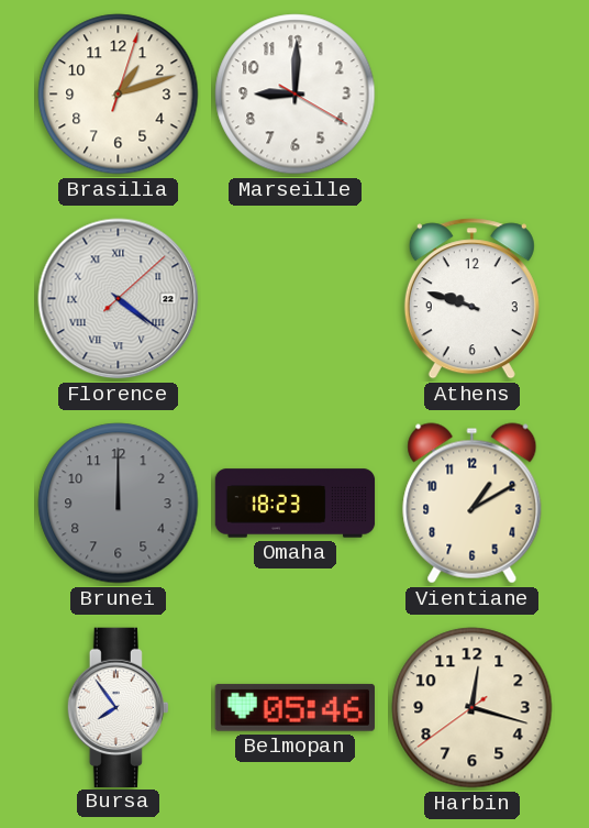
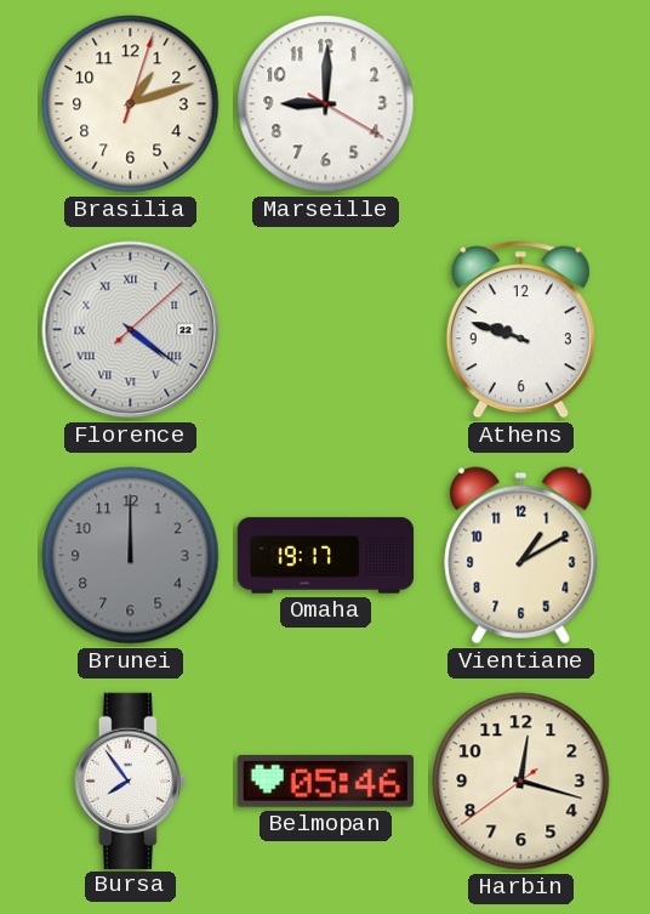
Omaha: 18:23 -> 19:17
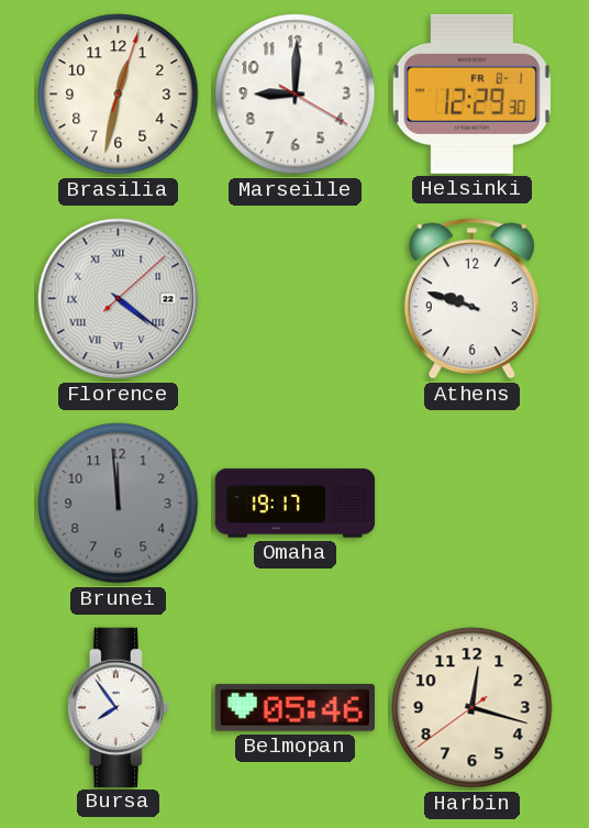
Brasilia: 1:12 -> 12:32
Helsinki: none -> 12:29
Brunei: 12:00 -> 11:59
Vientiane: 1:10 -> none
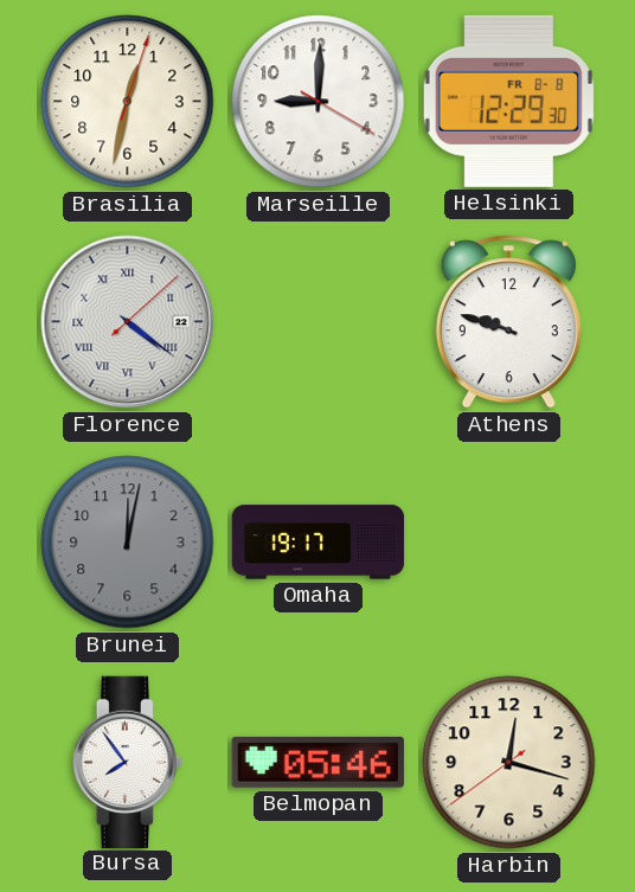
Helsinki date: FR 8-1 -> FR 8-8
Brunei: 11:59 -> 12:02
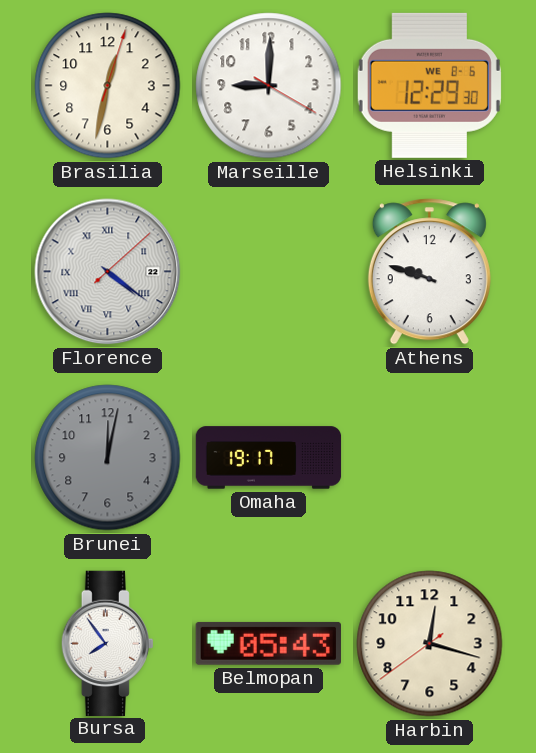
Helsinki date: FR 8-8 -> WE 8-6
Belmopan: 05:46 -> 05:43
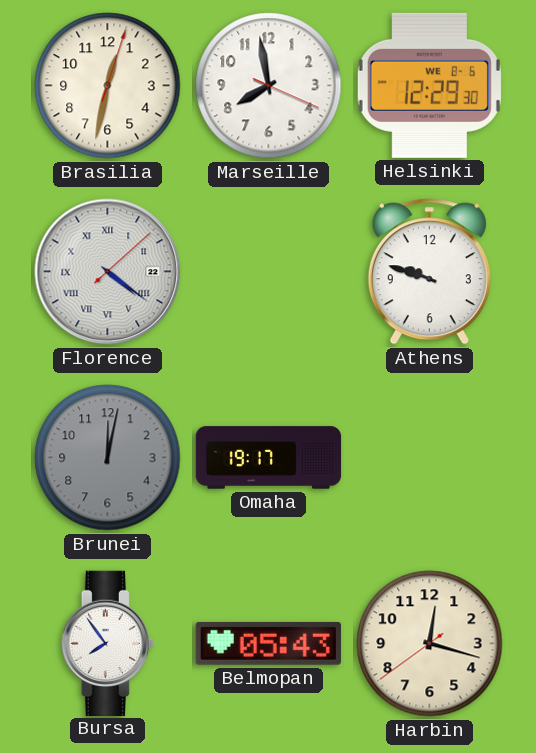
Marseille: 9:00 -> 7:58
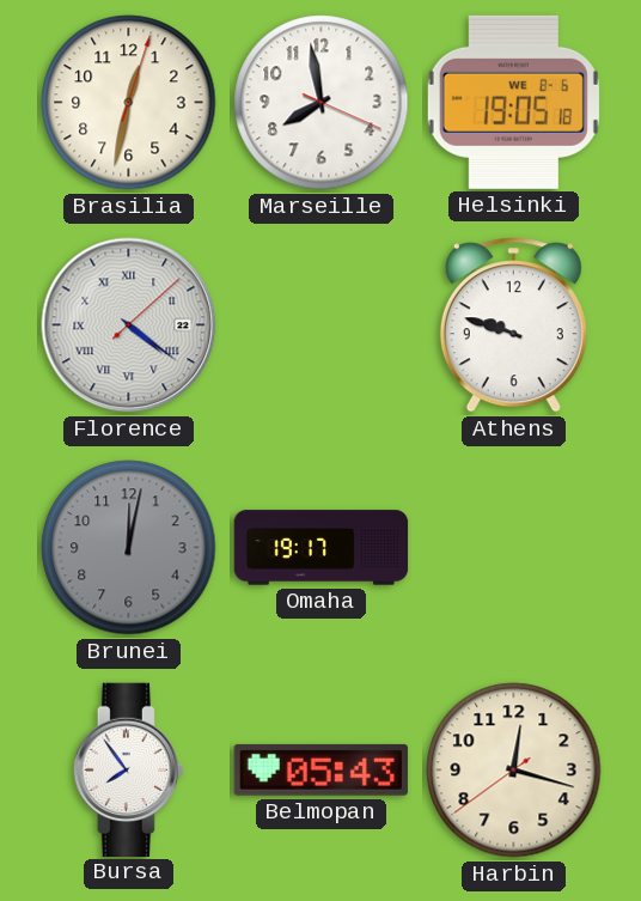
Helsinki: 12:29 -> 19:05
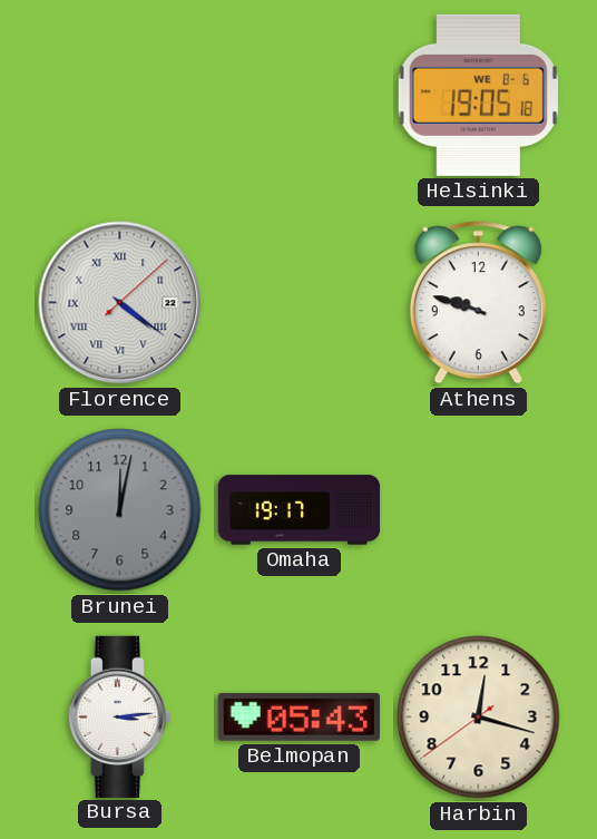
Brasilia: 12:32 -> none
Marseille: 7:58 -> none
Bursa: 7:54 -> 3:14
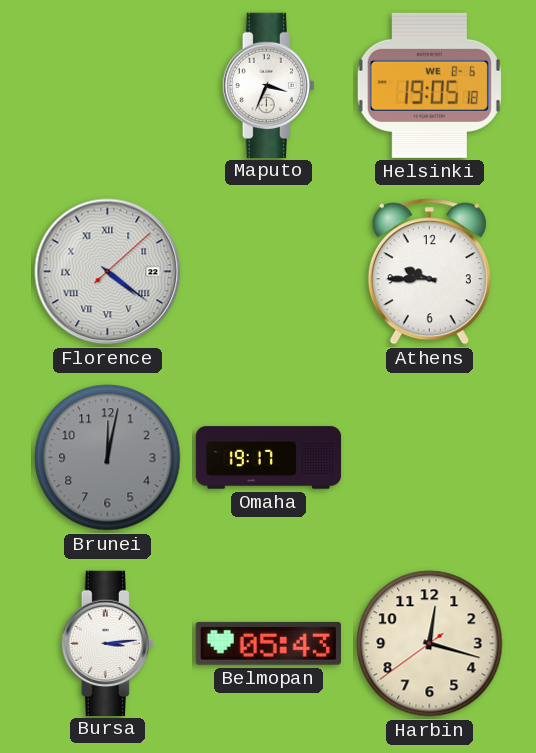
Maputo: none -> 3:34
Athens: 9:48 -> 9:45
